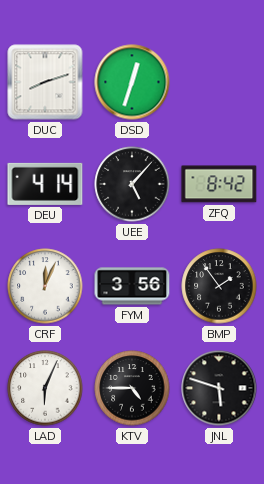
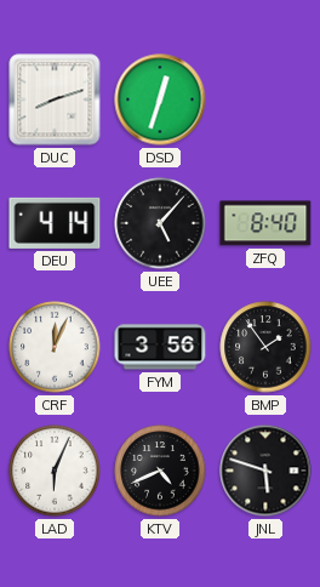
ZFQ: 8:42 -> 8:40
KTV: 4:45 -> 4:41
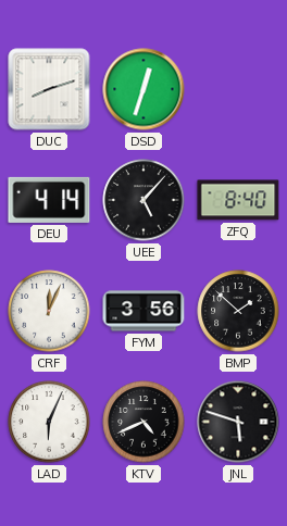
BMP: 1:54 -> 1:52
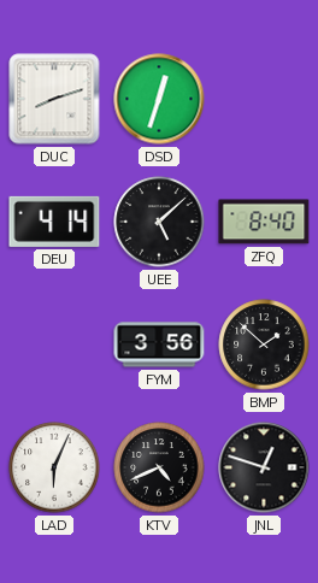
UEE: 5:07 -> 5:08
CRF: 12:04 -> none
JNL: 5:48 -> 12:48
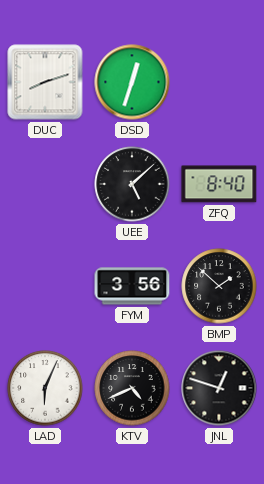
DEU: 4:14 -> none
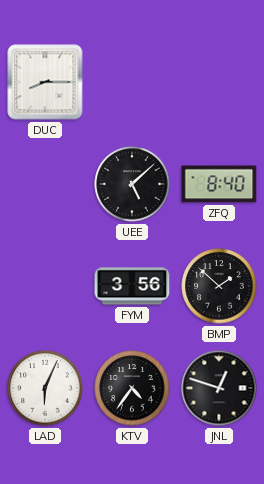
DUC: 8:12 -> 8:15
DSD: 12:33 -> none
KTV: 4:41 -> 4:36
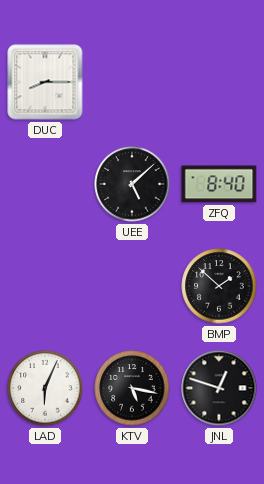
FYM: 3:56 -> none
KTV: 4:36 -> 5:17
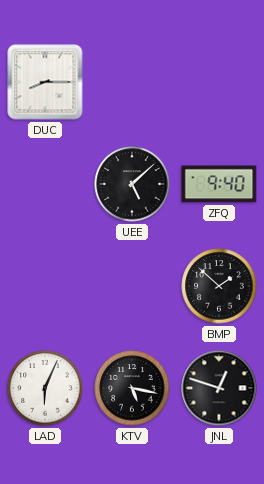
ZFQ: 8:40 -> 9:40
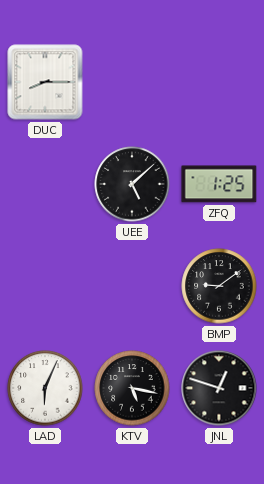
ZFQ: 9:40 -> 1:25
BMP: 1:52 -> 9:09
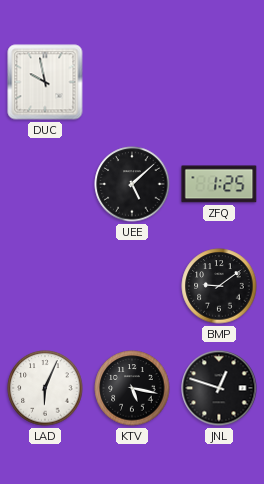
DUC: 8:15 -> 9:58
